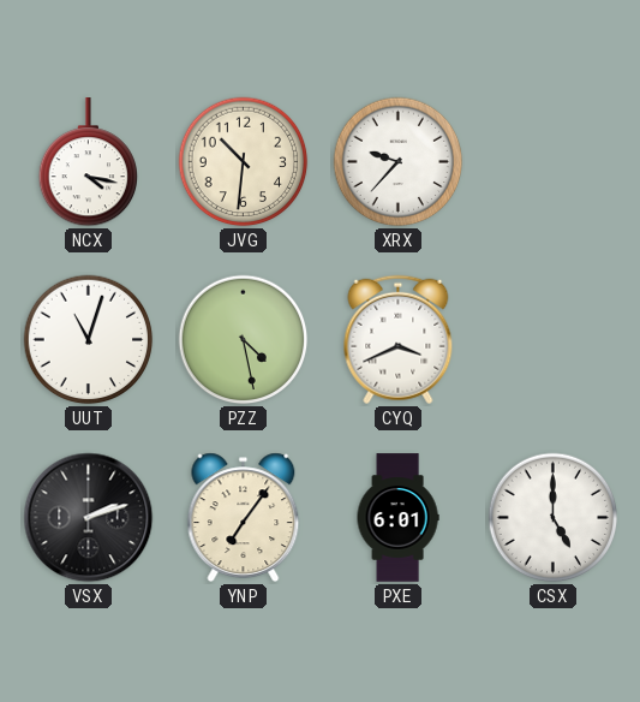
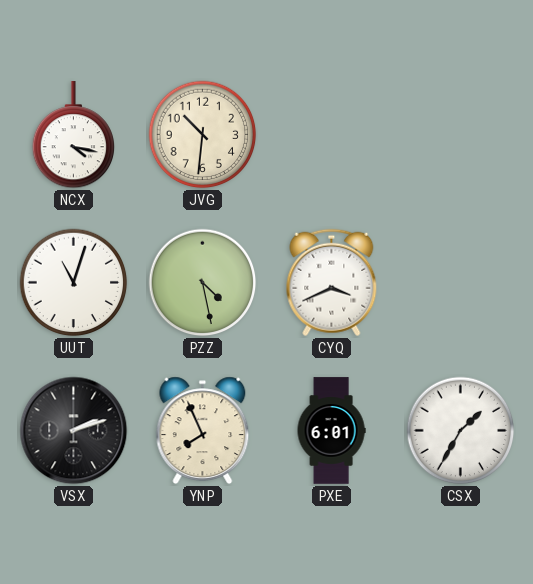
XRX: 9:37 -> none
YNP: 7:06 -> 7:56
CSX: 5:00 -> 1:35
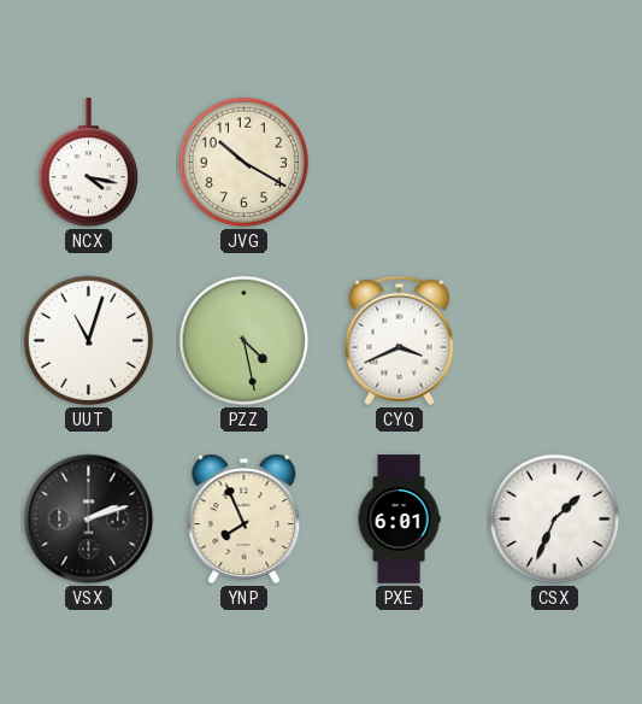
JVG: 10:31 -> 10:20
CSX: 1:35 -> 1:34
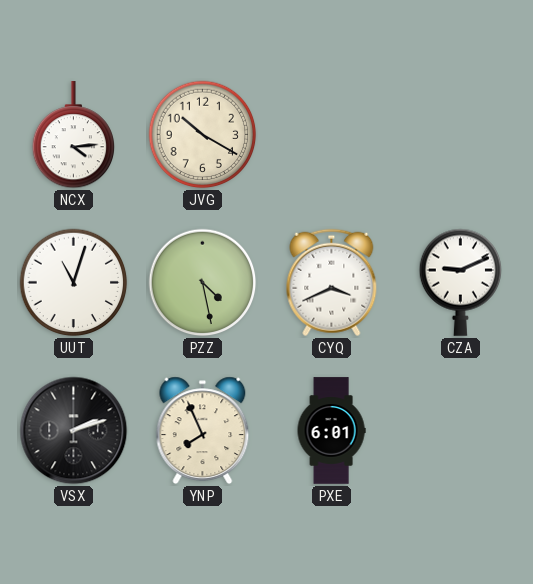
NCX: 4:17 -> 4:14
CZA: none -> 9:11
CSX: 1:34 -> none
